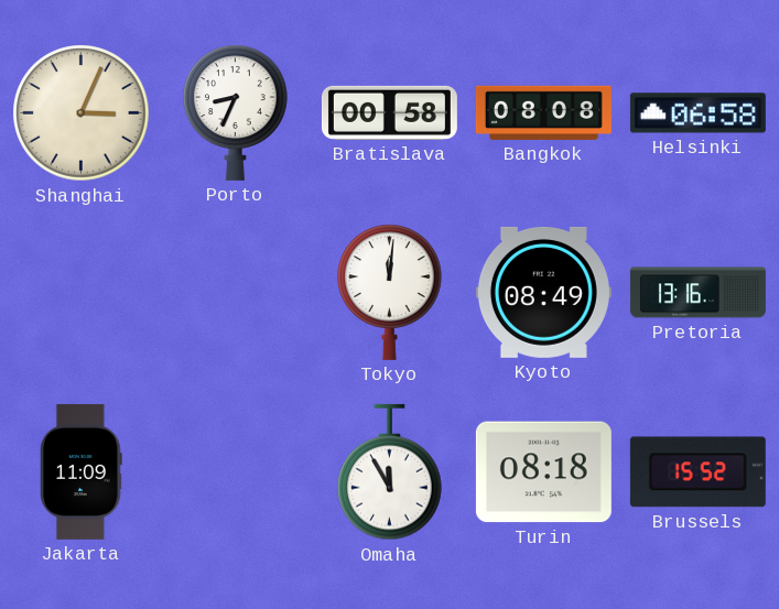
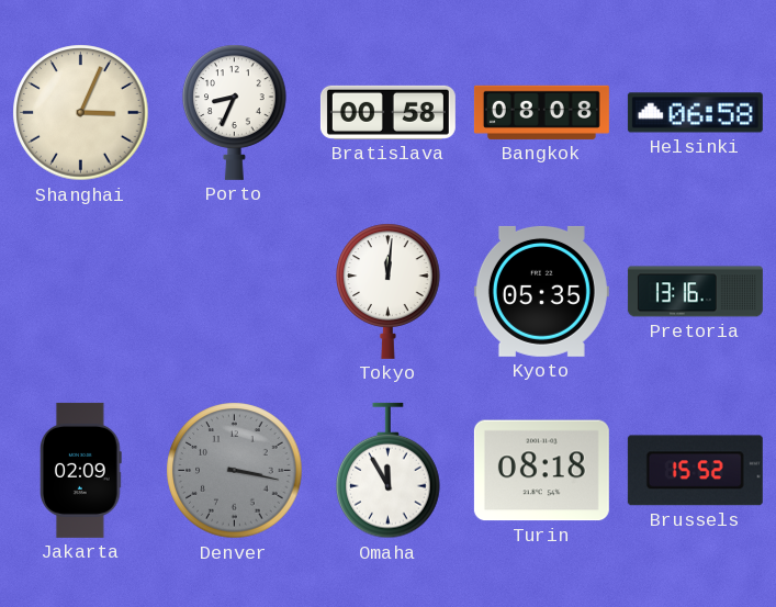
Kyoto: 08:49 -> 05:35
Jakarta: 11:09 -> 02:09
Denver: none -> 3:17
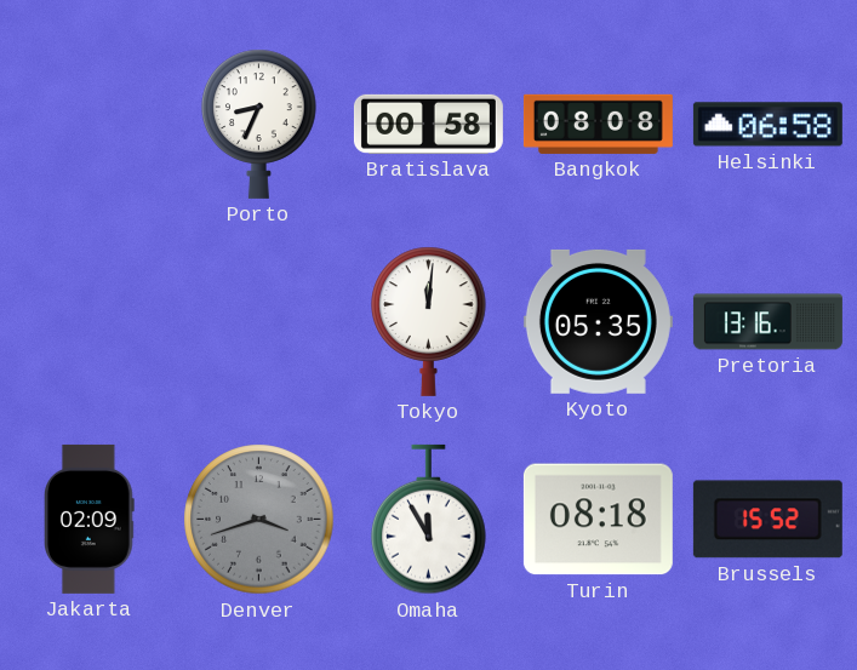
Shanghai: 3:04 -> none
Denver: 3:17 -> 3:42
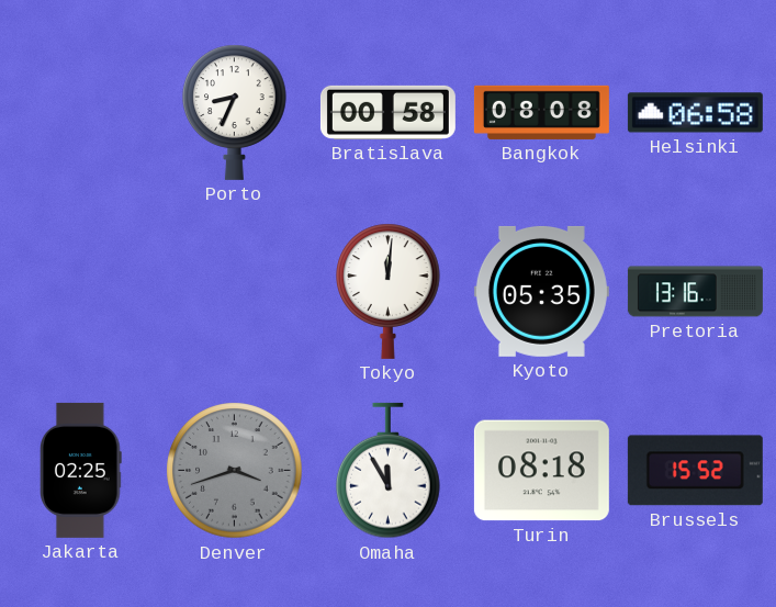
Jakarta: 02:09 -> 02:25
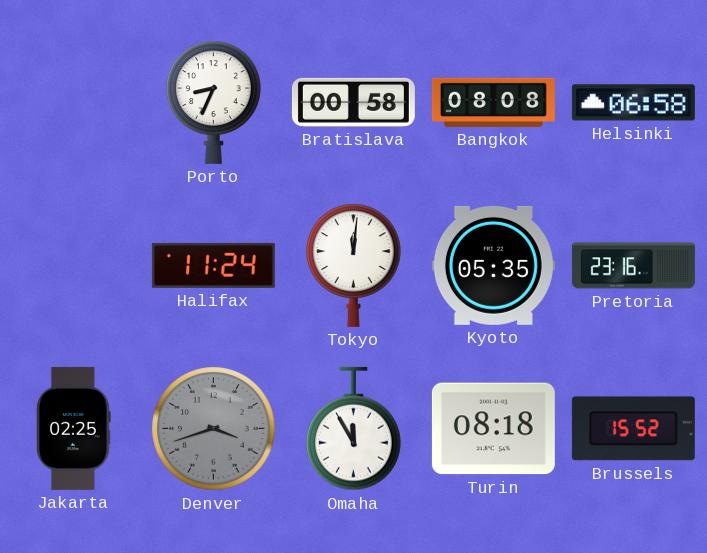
Halifax: none -> 11:24
Pretoria: 13:16 -> 23:16
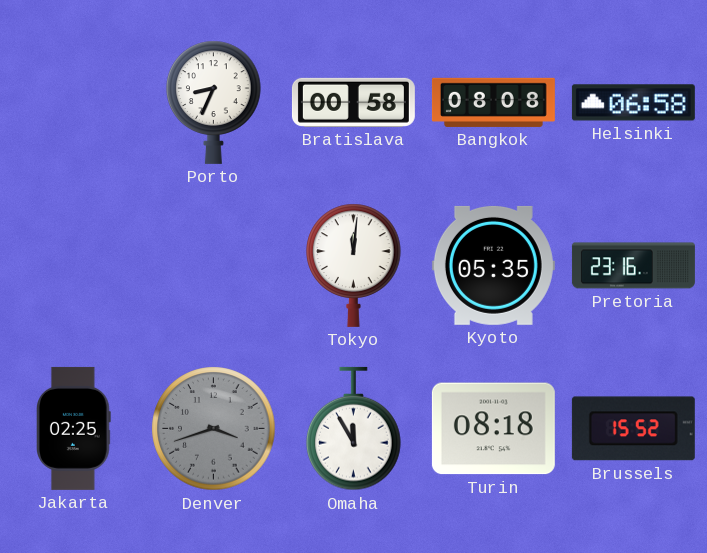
Halifax: 11:24 -> none
